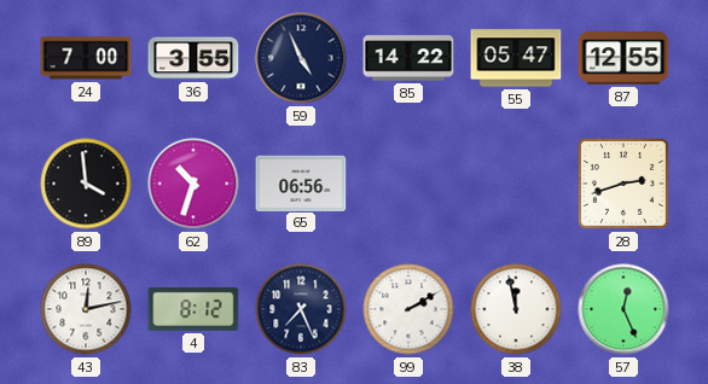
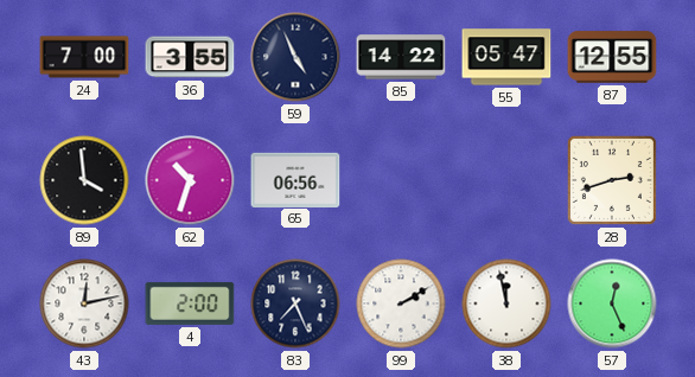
4: 8:12 -> 2:00
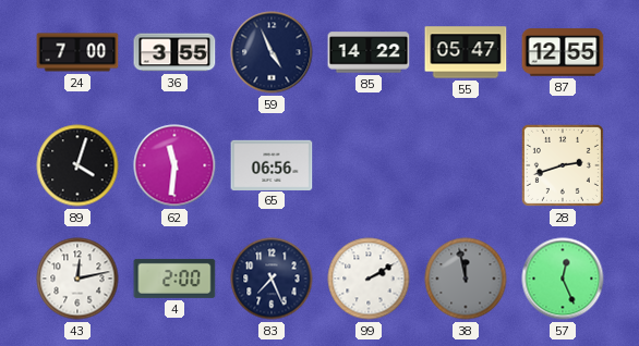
89: 3:59 -> 4:03
62: 10:33 -> 11:31
38 dial: white -> grey
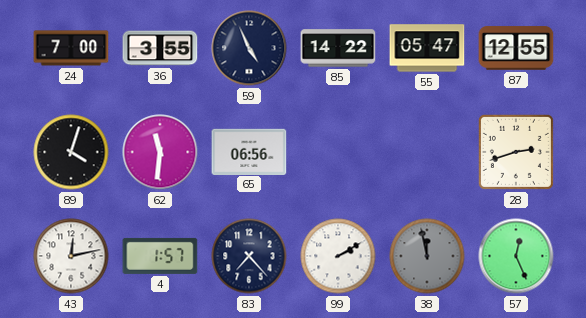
4: 2:00 -> 1:57
83: 7:26 -> 7:23
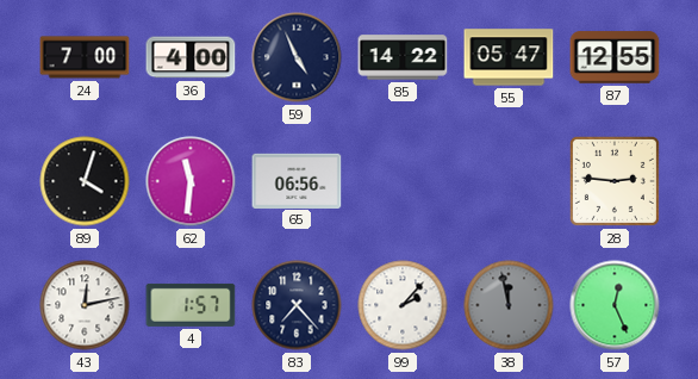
36: 3:55 -> 4:00
28: 2:42 -> 2:46
99: 2:10 -> 2:07
